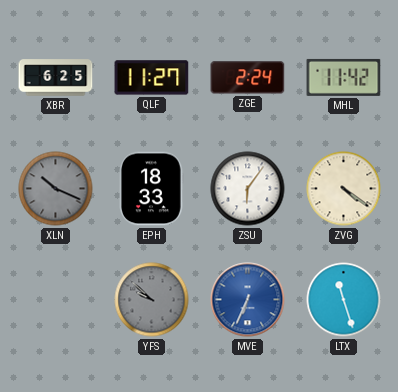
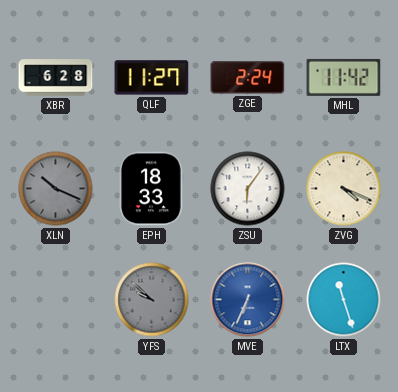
XBR: 6:25 -> 6:28
ZVG: 4:21 -> 4:19
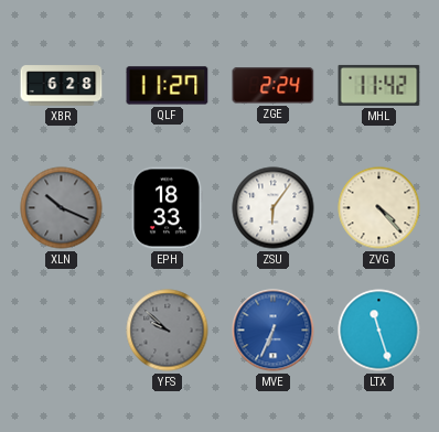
ZVG: 4:19 -> 4:23
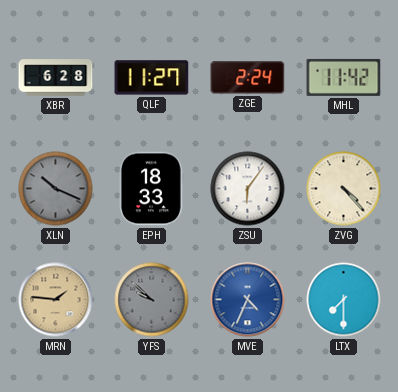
MRN: none -> 1:46
MVE: 6:34 -> 4:34
LTX: 11:27 -> 7:30
